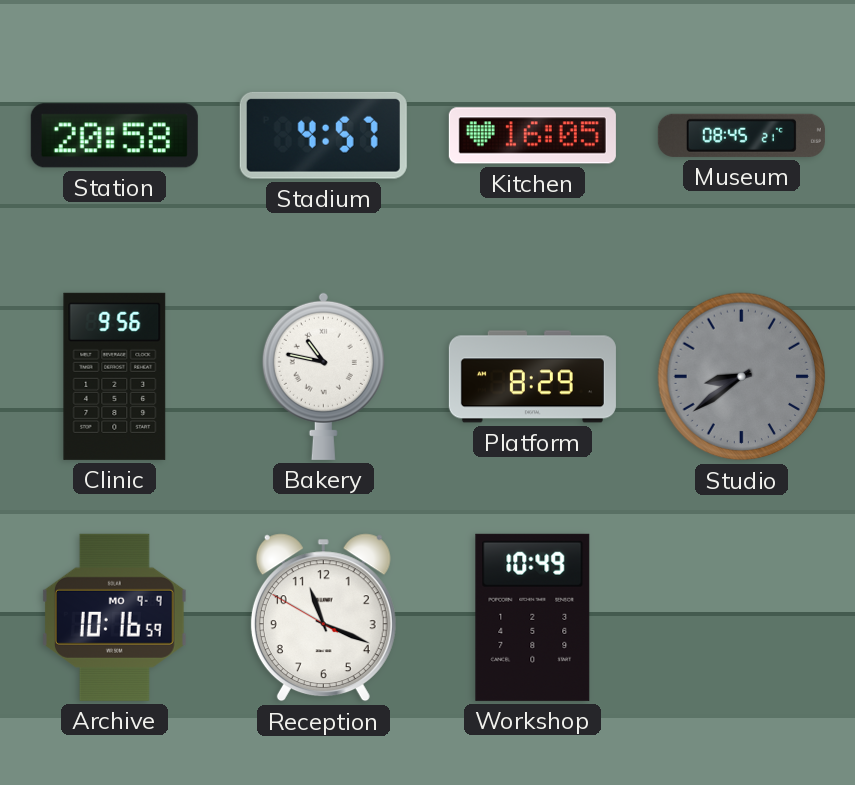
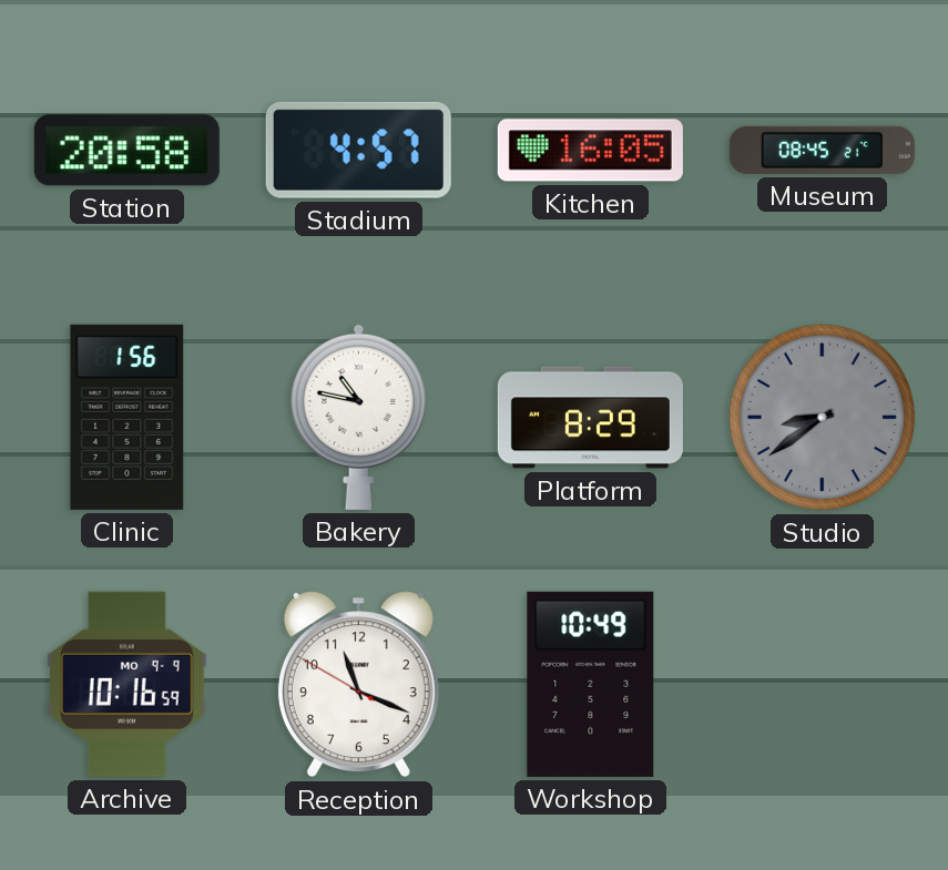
Clinic: 9:56 -> 1:56
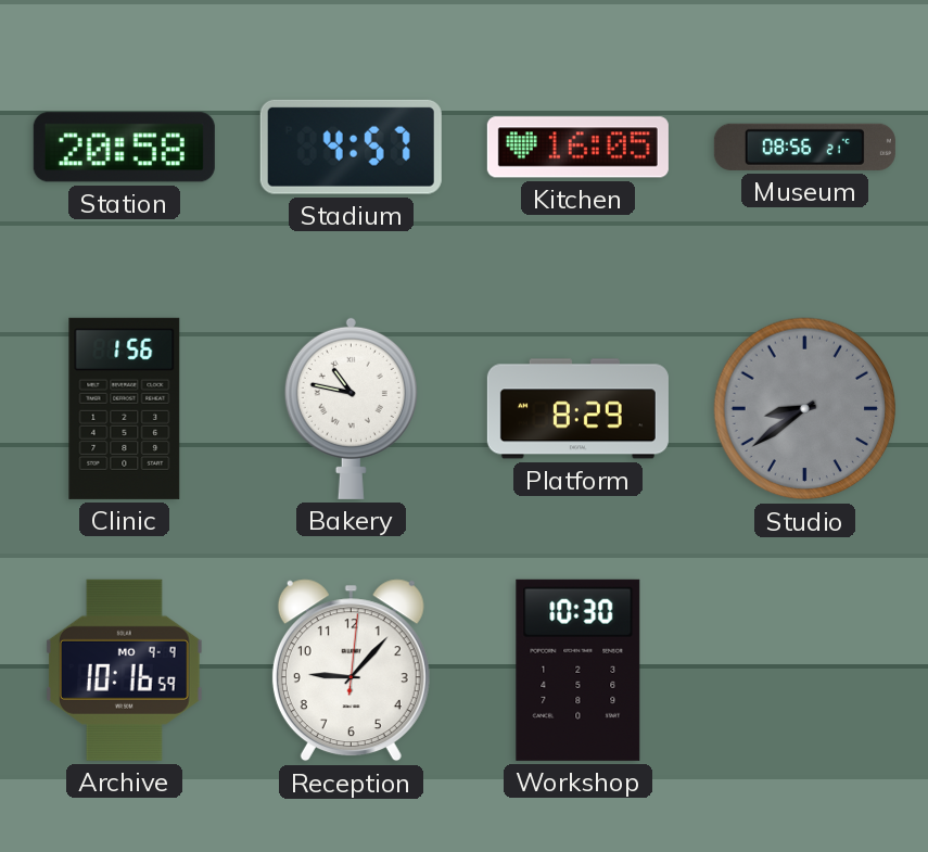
Museum: 08:45 -> 08:56
Reception: 11:18 -> 9:07
Workshop: 10:49 -> 10:30
